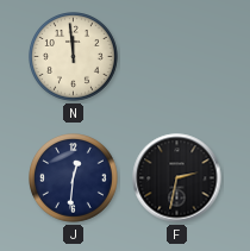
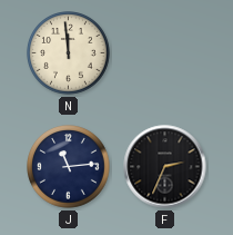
J: 12:31 -> 11:14
F: 2:32 -> 2:34
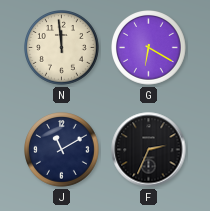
G: none -> 6:20
J: 11:14 -> 11:10
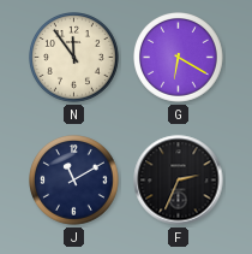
N: 11:59 -> 11:54
